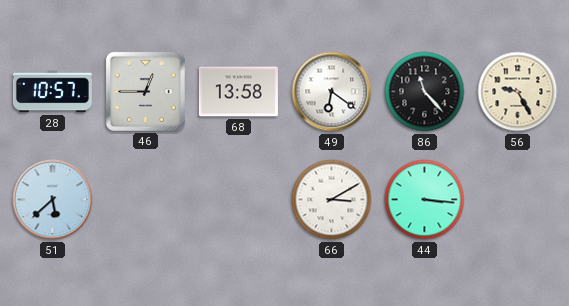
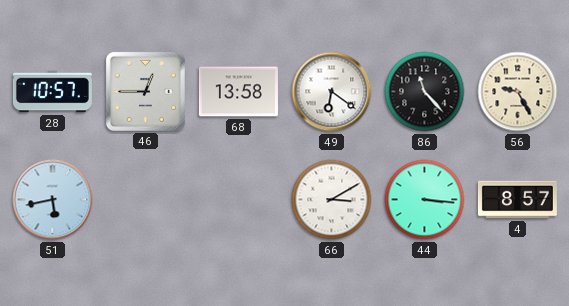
51: 5:38 -> 5:43
4: none -> 8:57
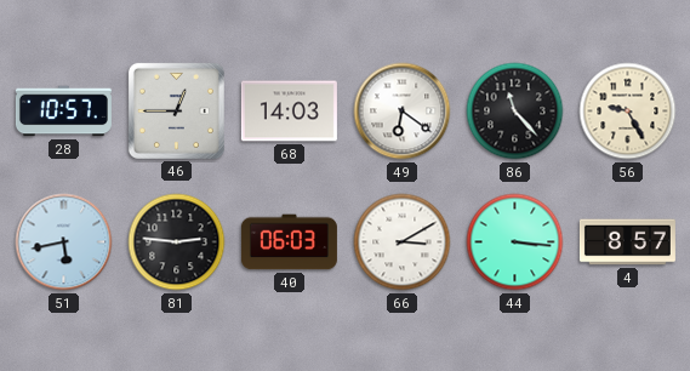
68: 13:58 -> 14:03
81: none -> 2:46
40: none -> 06:03
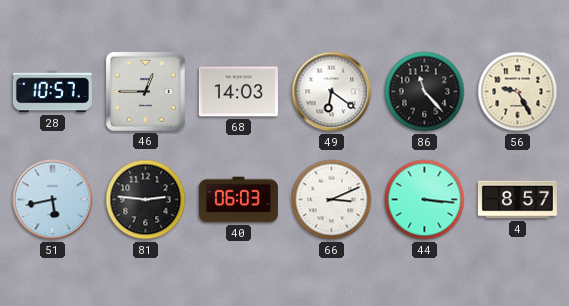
66: 3:10 -> 3:11
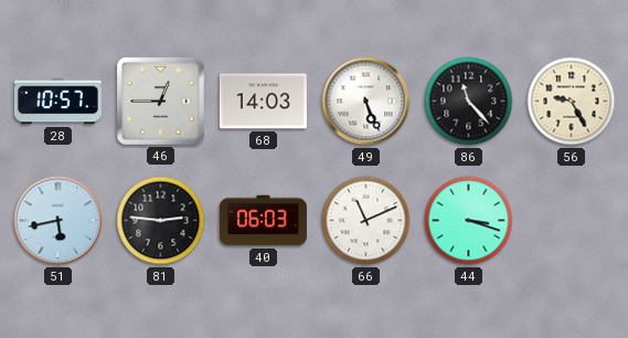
49: 6:21 -> 5:26
66: 3:11 -> 11:11
44: 3:16 -> 3:18
4: 8:57 -> none
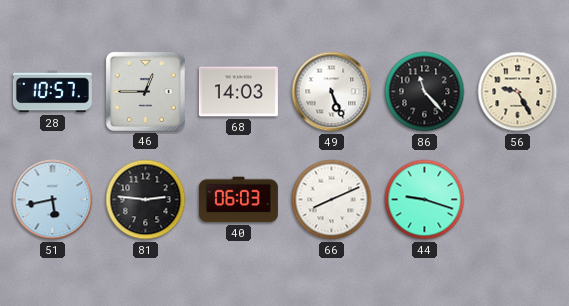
66: 11:11 -> 8:11
44: 3:18 -> 9:18
